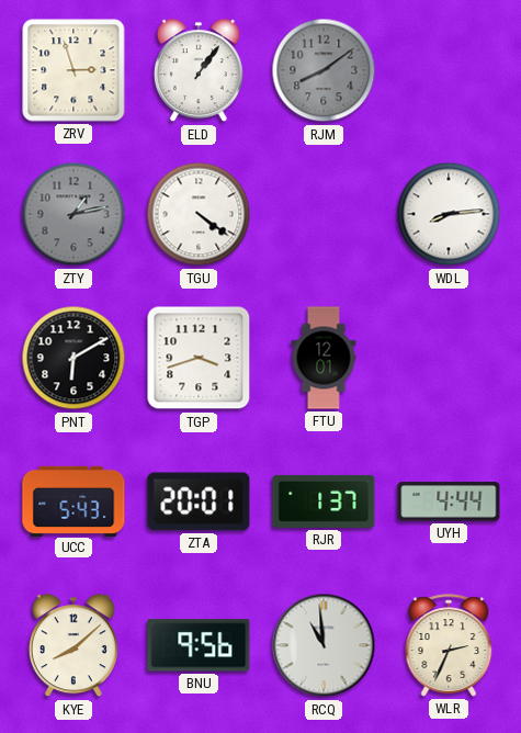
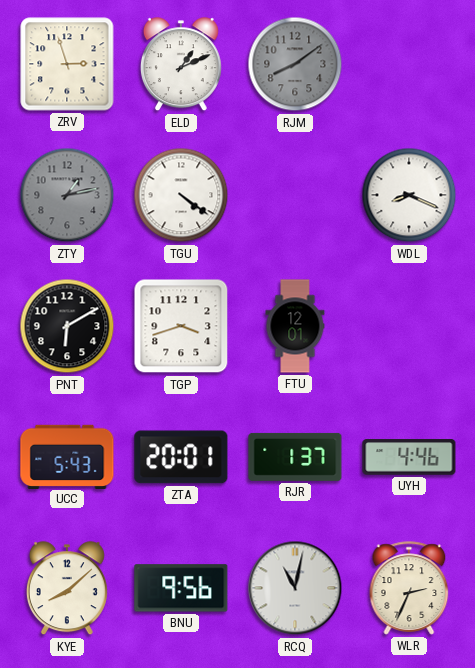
ELD: 1:06 -> 1:11
WDL: 8:14 -> 8:19
UYH: 4:44 -> 4:46
RCQ: 10:59 -> 11:02
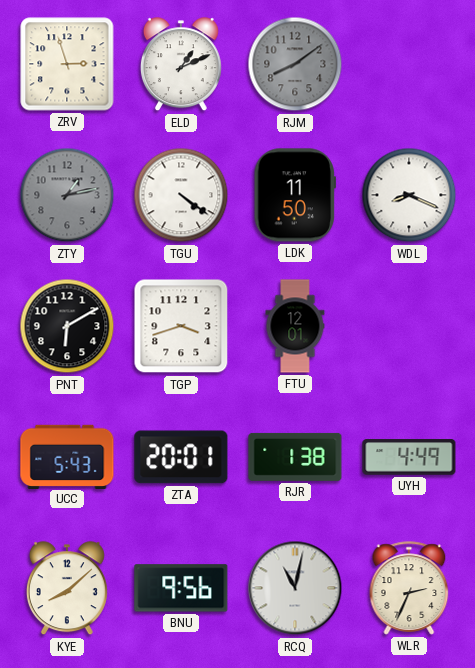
LDK: none -> 11:50
RJR: 1:37 -> 1:38
UYH: 4:46 -> 4:49
